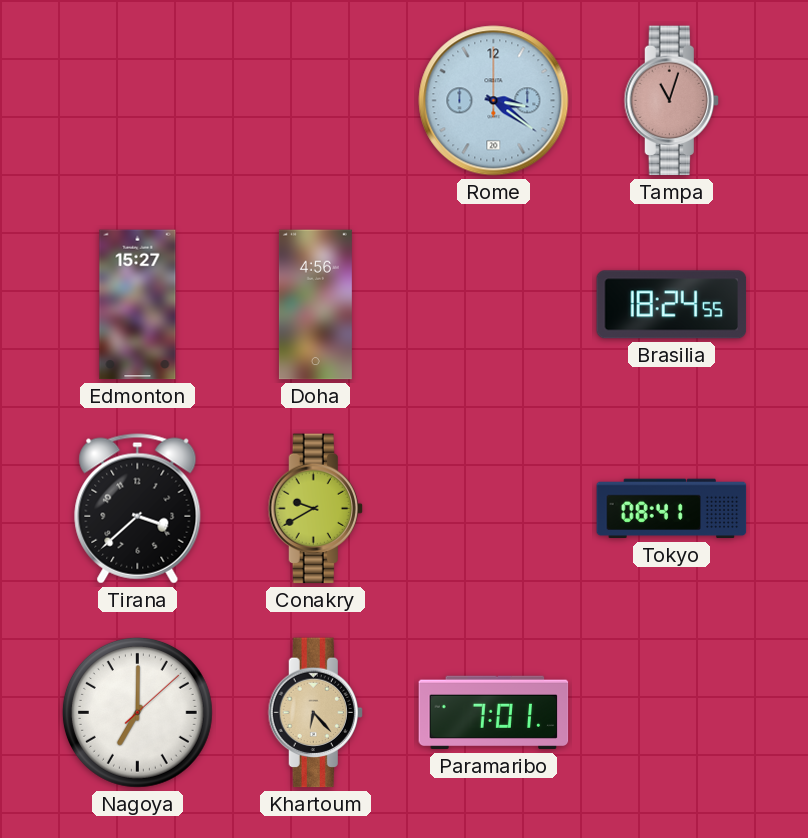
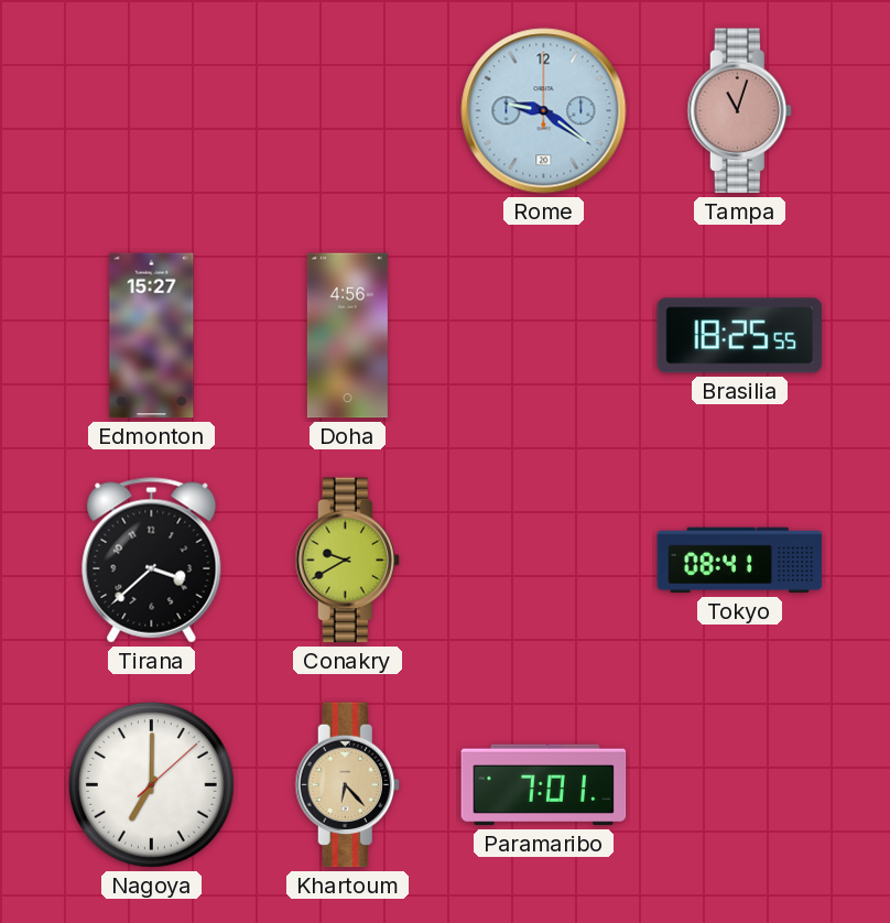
Rome: 3:21 -> 9:21
Brasilia: 18:24 -> 18:25
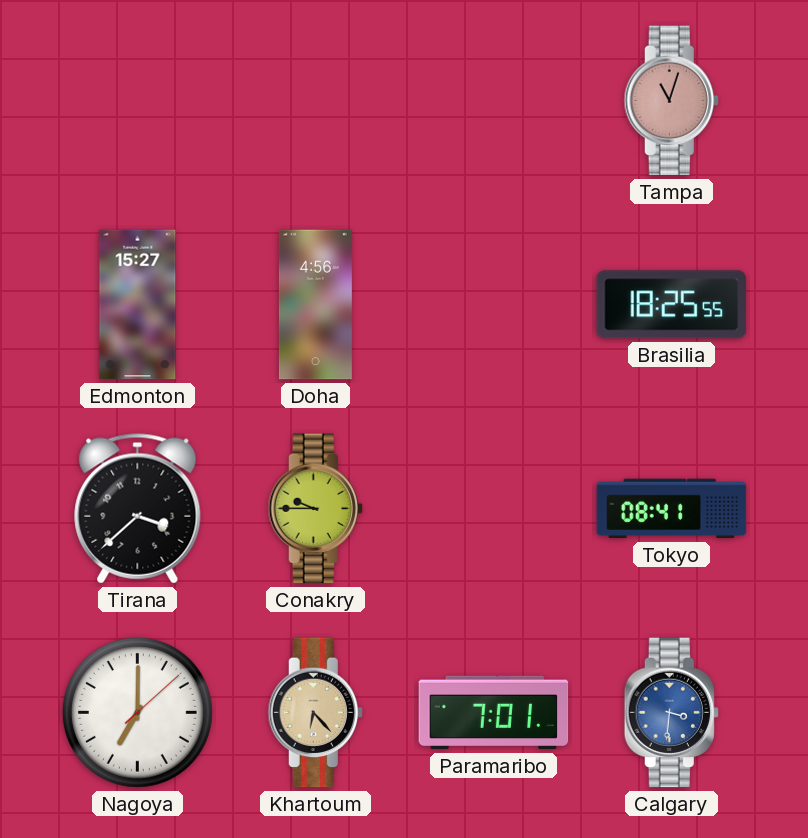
Rome: 9:21 -> none
Conakry: 9:40 -> 9:45
Calgary: none -> 3:31
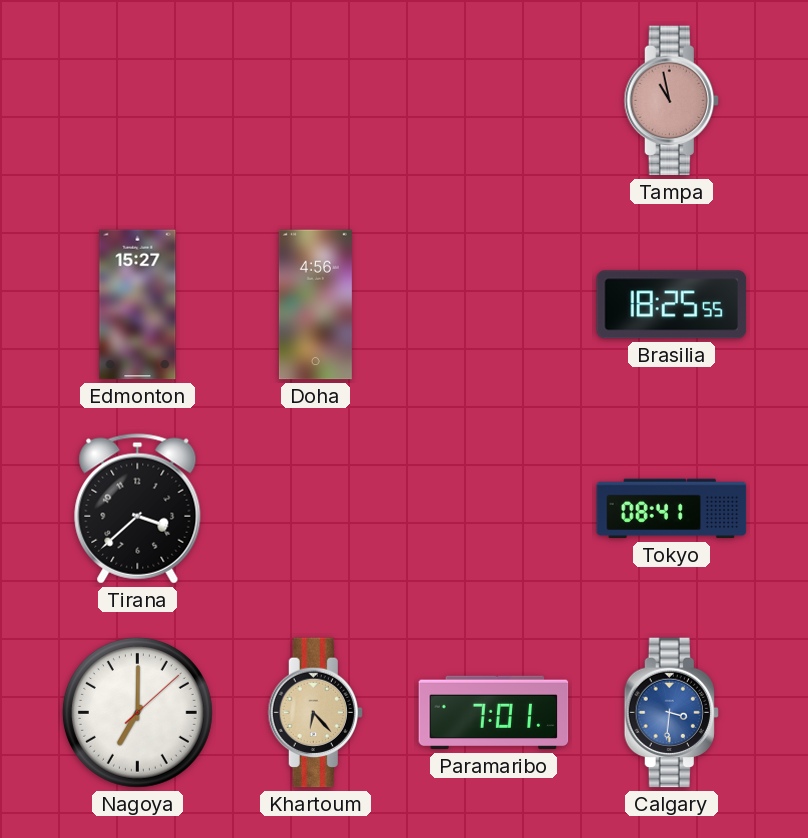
Tampa: 11:03 -> 10:58
Conakry: 9:45 -> none
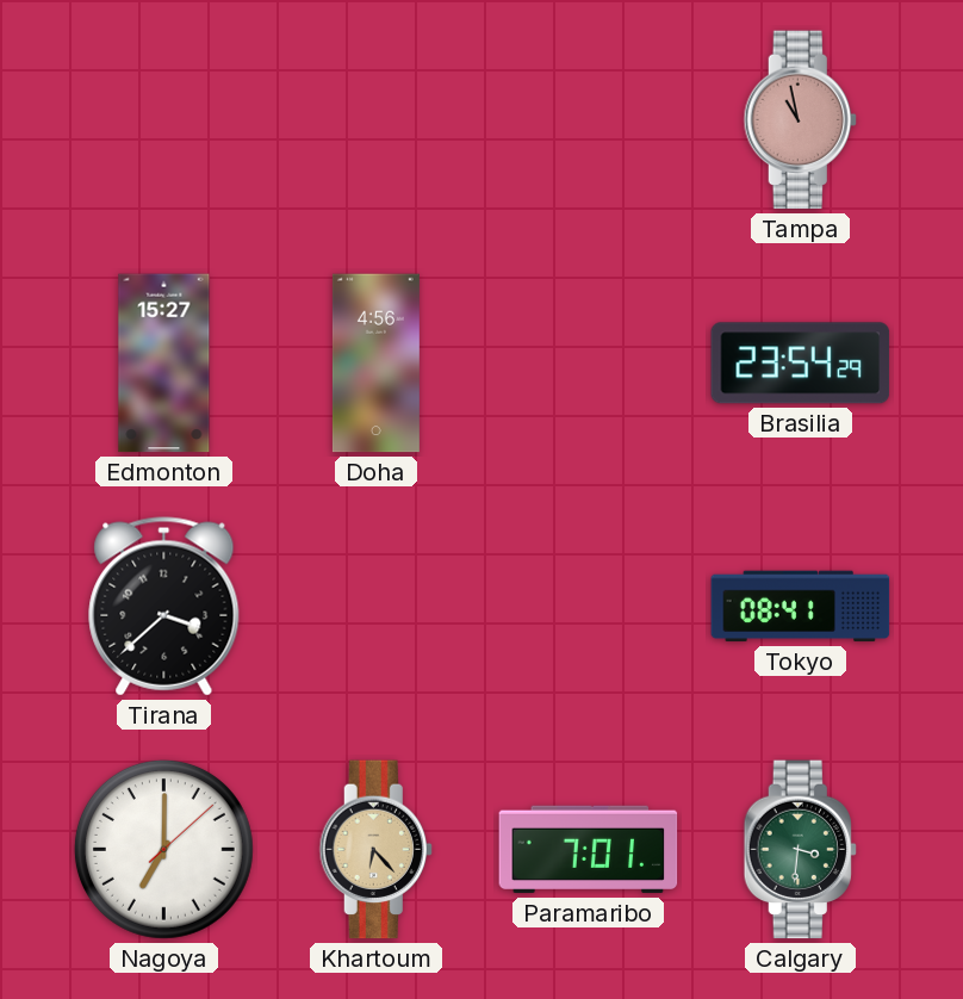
Brasilia: 18:25 -> 23:54
Calgary dial: blue -> green
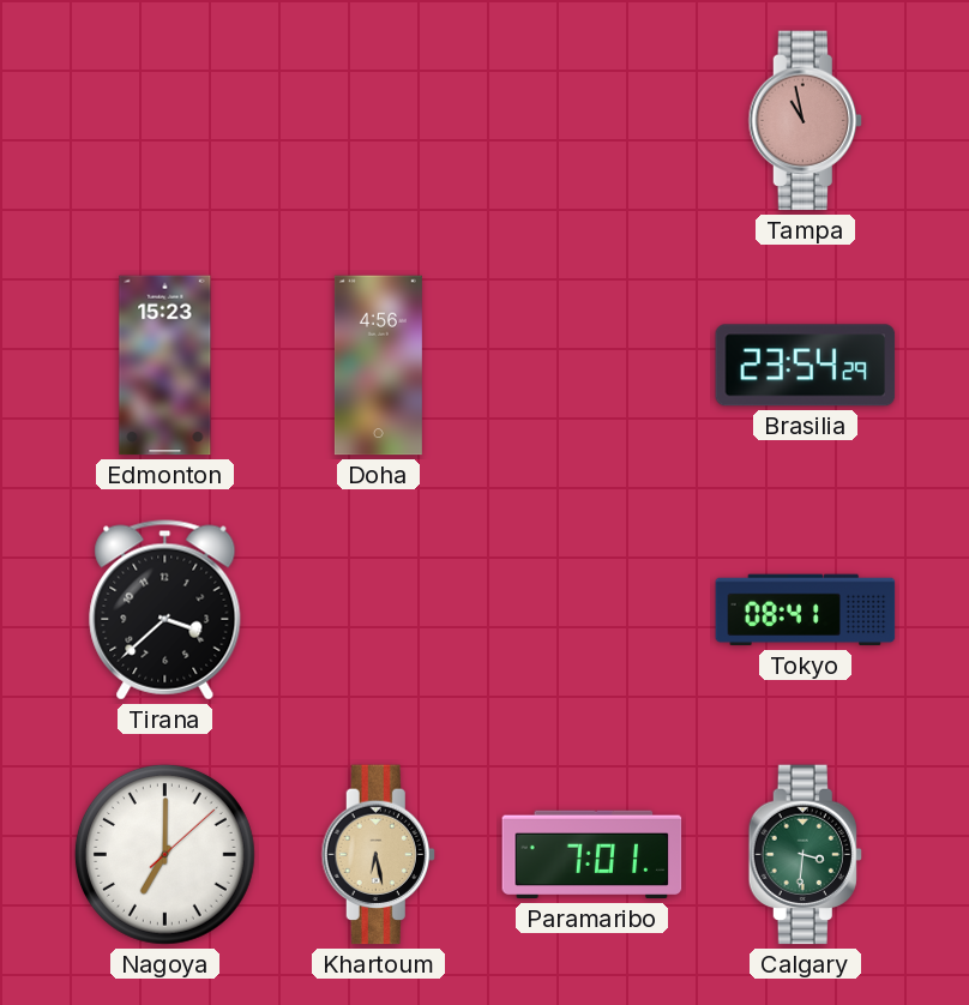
Edmonton: 15:27 -> 15:23
Khartoum: 6:23 -> 6:28
